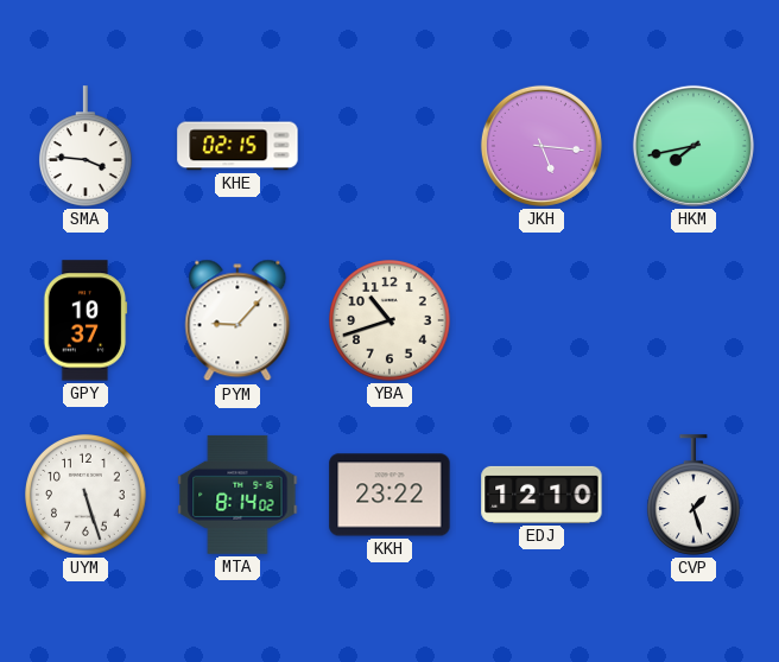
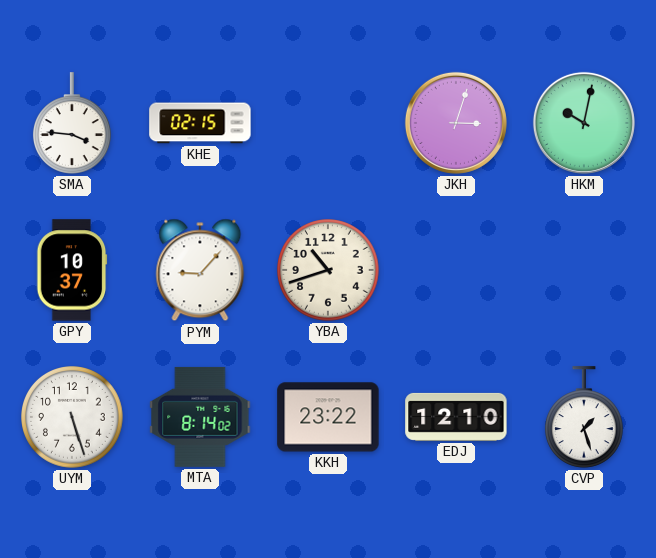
JKH: 5:16 -> 3:03
HKM: 7:43 -> 10:02
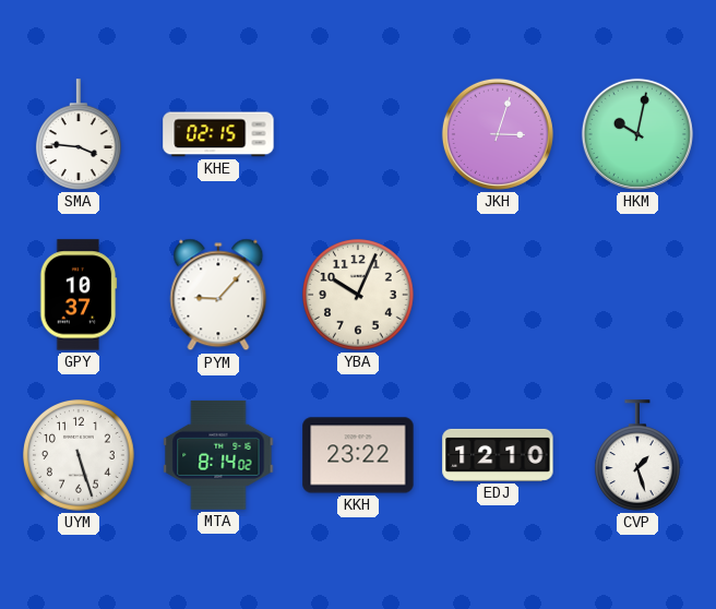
YBA: 10:42 -> 10:04
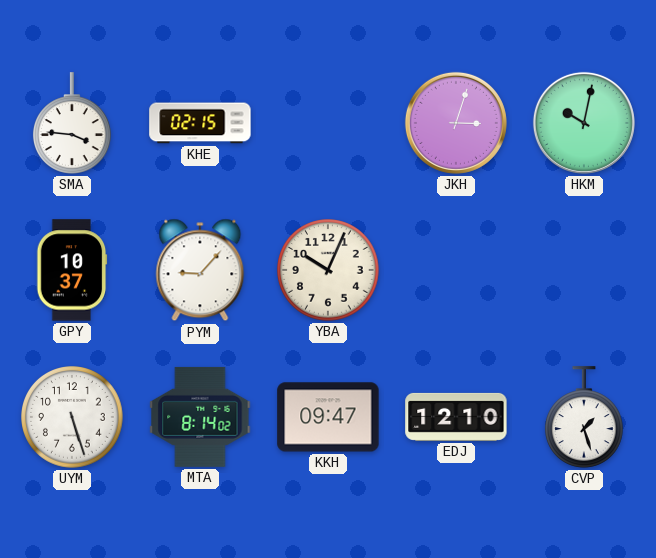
KKH: 23:22 -> 09:47
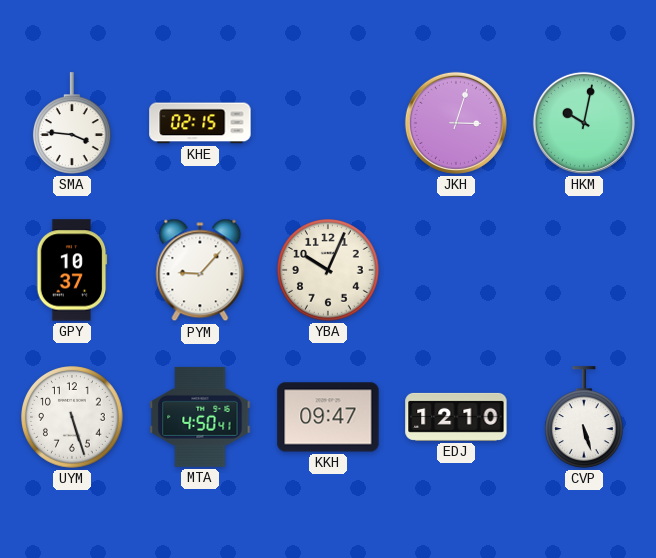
MTA: 8:14 -> 4:50
CVP: 1:27 -> 5:27
